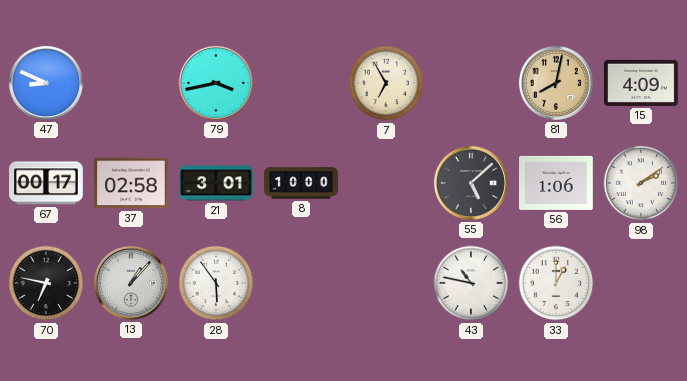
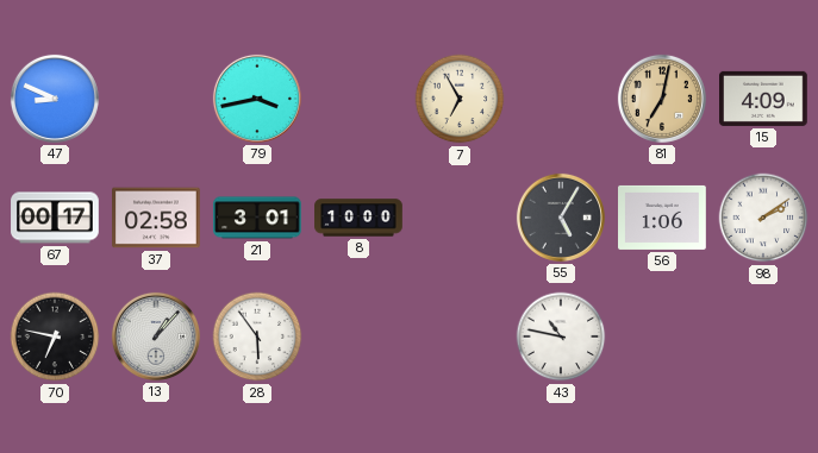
81: 8:02 -> 7:02
55: 5:08 -> 5:05
33: 1:00 -> none
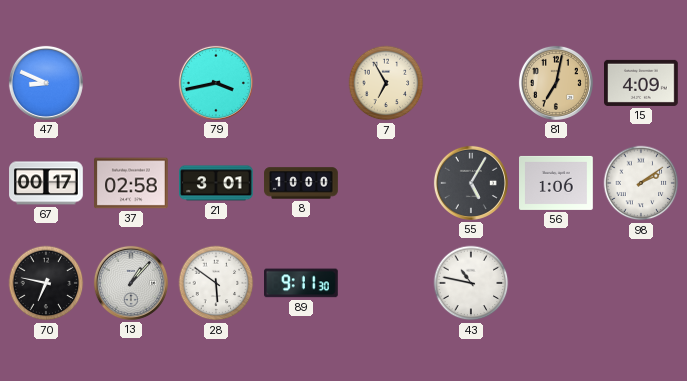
28: 5:54 -> 5:51
89: none -> 9:11
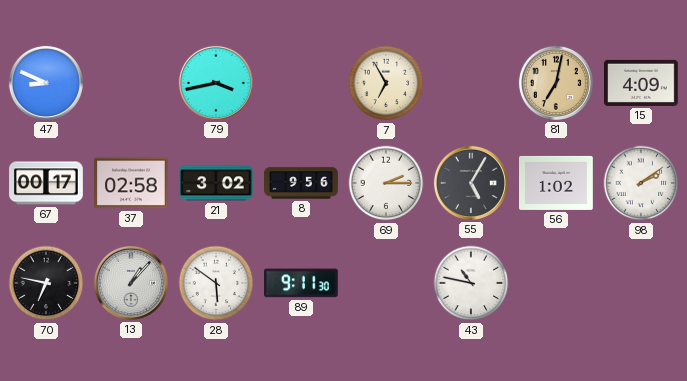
21: 3:01 -> 3:02
8: 10:00 -> 9:56
69: none -> 2:15
56: 1:06 -> 1:02
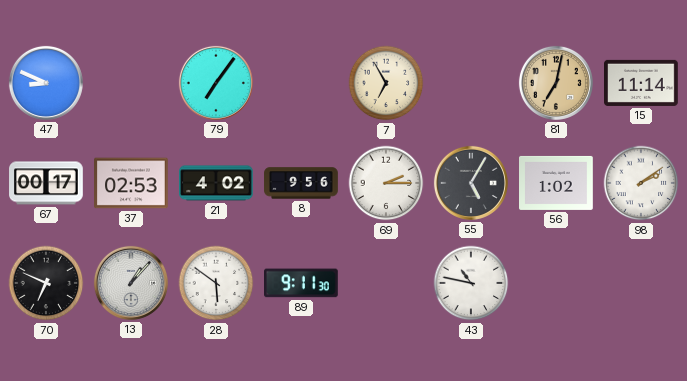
79: 3:43 -> 7:06
15: 4:09 -> 11:14
37: 02:58 -> 02:53
21: 3:02 -> 4:02
70: 6:47 -> 6:49
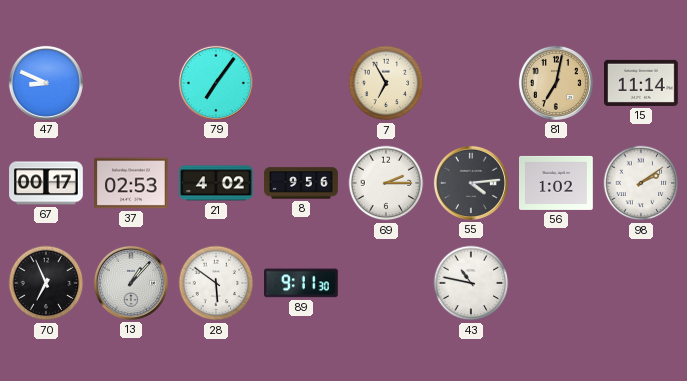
55: 5:05 -> 4:14
70: 6:49 -> 6:56
